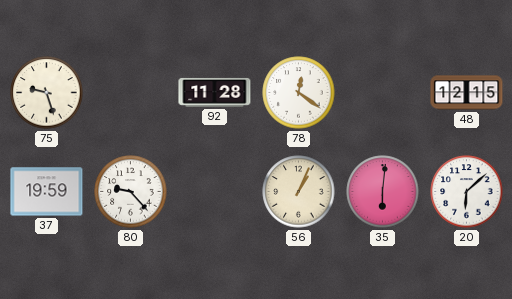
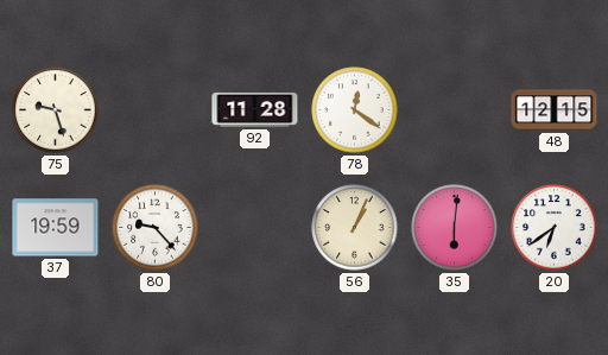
20: 6:08 -> 6:39
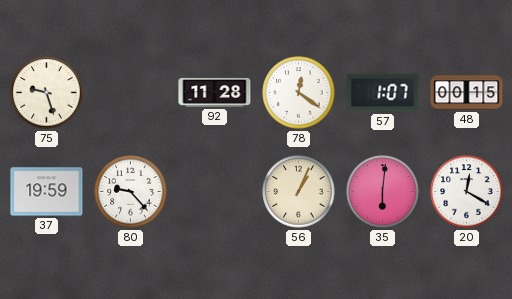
57: none -> 1:07
48: 12:15 -> 00:15
20: 6:39 -> 12:20
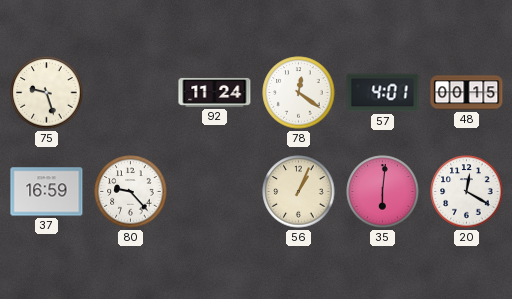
92: 11:28 -> 11:24
57: 1:07 -> 4:01
37: 19:59 -> 16:59
